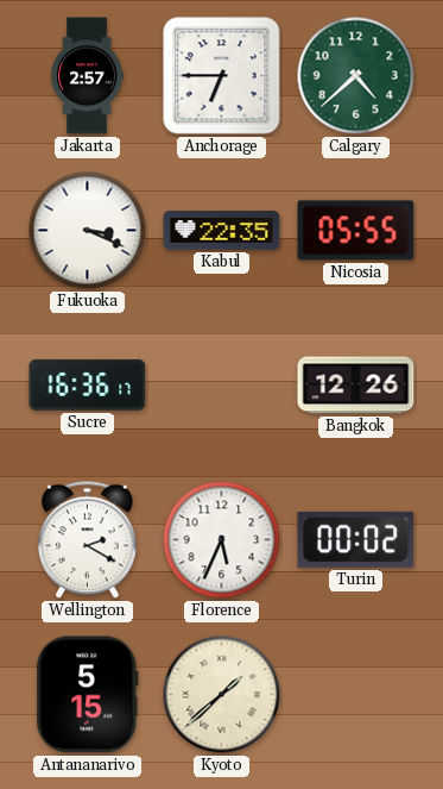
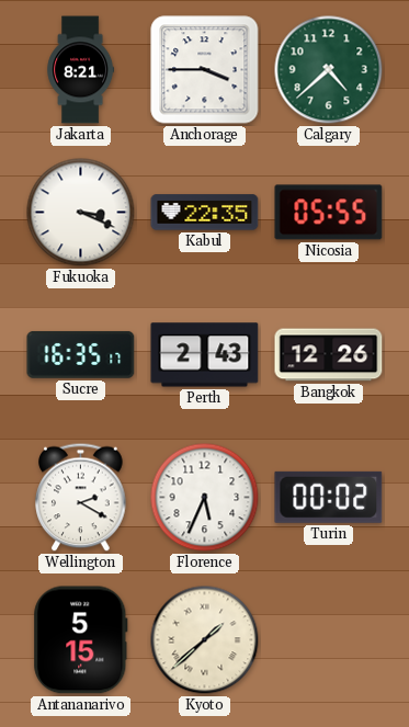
Jakarta: 2:57 -> 8:21
Anchorage: 6:45 -> 3:45
Sucre: 16:36 -> 16:35
Perth: none -> 2:43
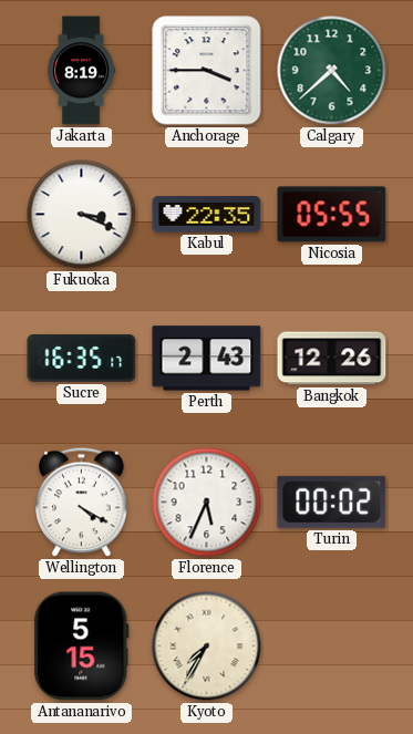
Jakarta: 8:21 -> 8:19
Wellington: 2:20 -> 4:20
Kyoto: 1:38 -> 7:35
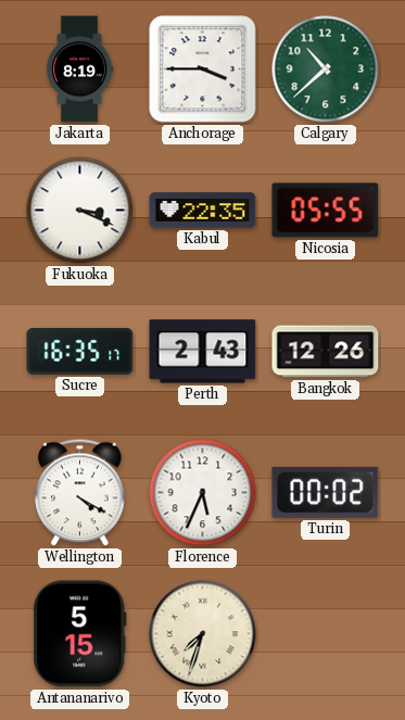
Calgary: 4:38 -> 10:38
Kyoto: 7:35 -> 7:33
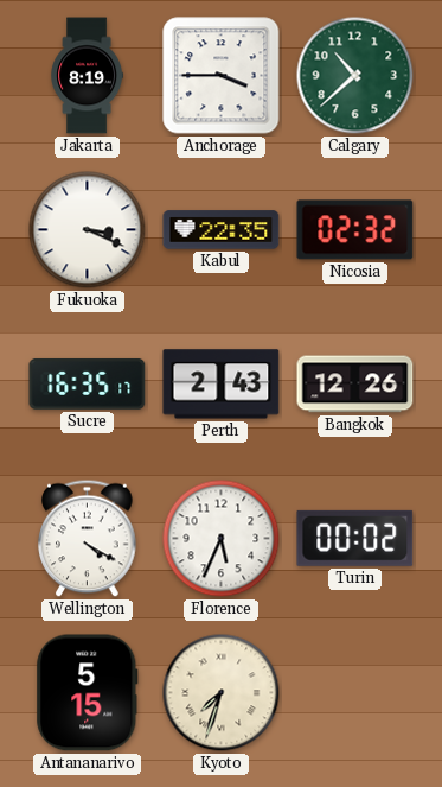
Nicosia: 05:55 -> 02:32
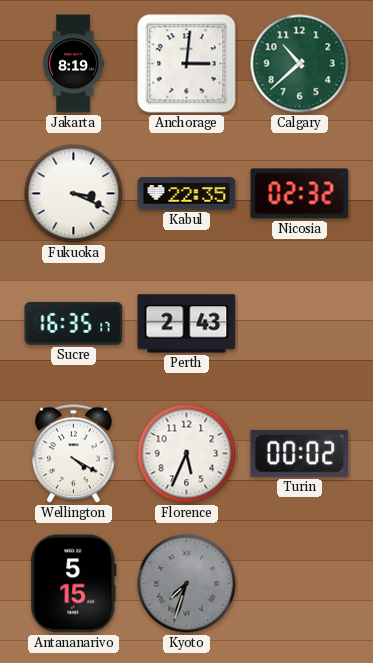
Anchorage: 3:45 -> 3:01
Bangkok: 12:26 -> none
Kyoto dial: cream -> grey
